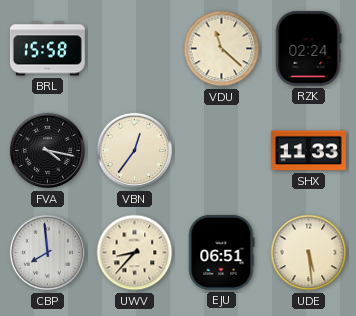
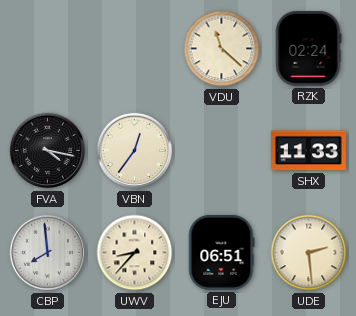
BRL: 15:58 -> none
UDE: 5:29 -> 2:29
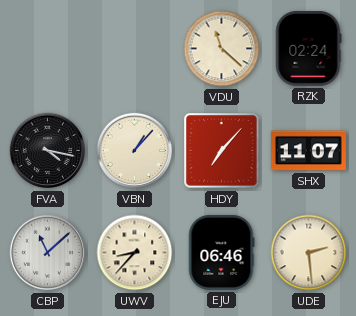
VBN: 12:36 -> 1:07
HDY: none -> 7:07
SHX: 11:33 -> 11:07
CBP: 7:59 -> 11:08
EJU: 06:51 -> 06:46
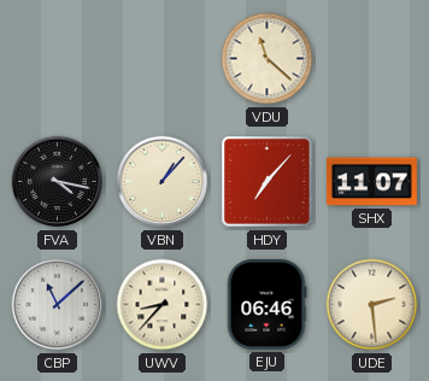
RZK: 02:24 -> none
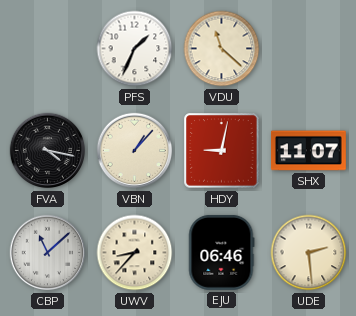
PFS: none -> 1:34
HDY: 7:07 -> 9:02
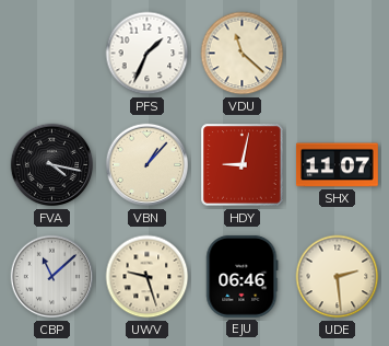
UWV: 8:37 -> 9:27
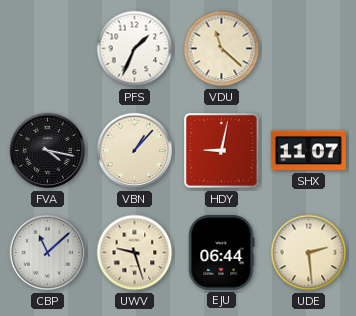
EJU: 06:46 -> 06:44
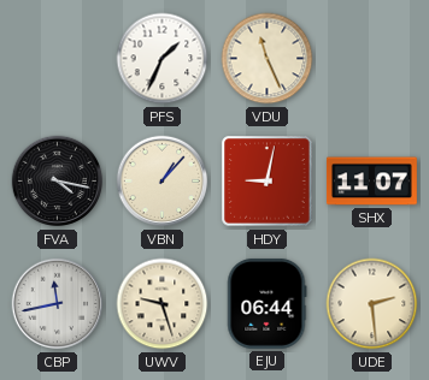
VDU: 11:22 -> 11:26
CBP: 11:08 -> 11:43
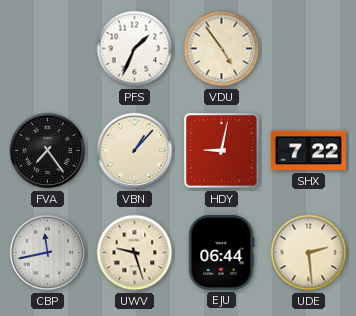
VDU: 11:26 -> 4:54
FVA: 4:17 -> 7:24
SHX: 11:07 -> 7:22
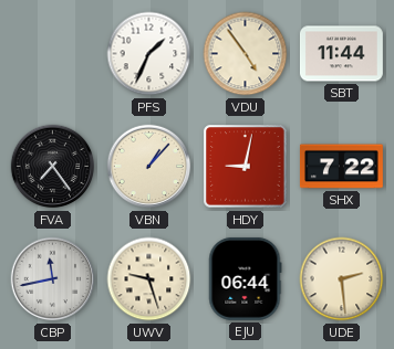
SBT: none -> 11:44
